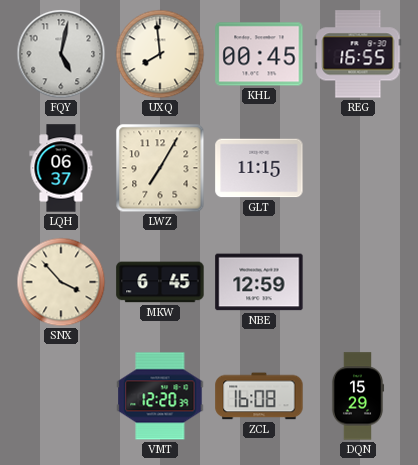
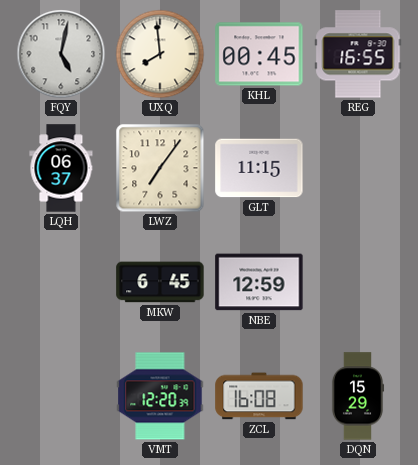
LWZ: 7:05 -> 7:06
SNX: 3:53 -> none
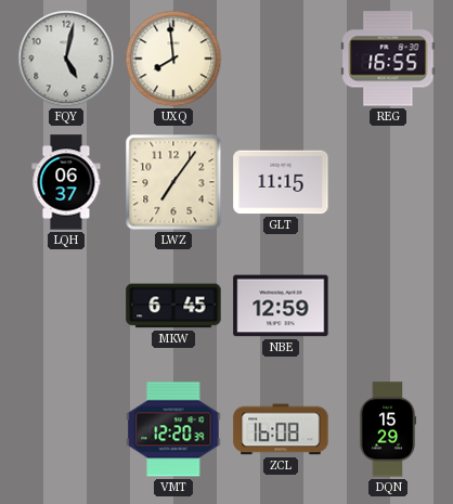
KHL: 00:45 -> none
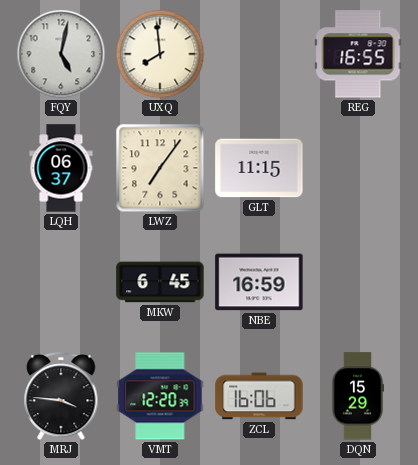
NBE: 12:59 -> 16:59
MRJ: none -> 3:46
ZCL: 16:08 -> 16:06
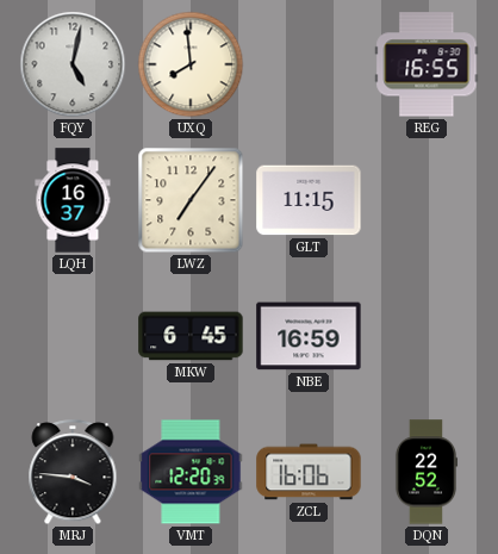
LQH: 06:37 -> 16:37
DQN: 15:29 -> 22:52
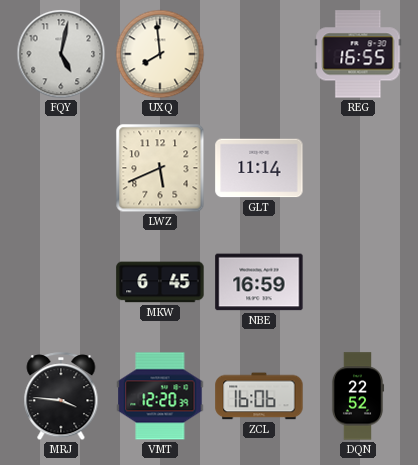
LQH: 16:37 -> none
LWZ: 7:06 -> 5:41
GLT: 11:15 -> 11:14
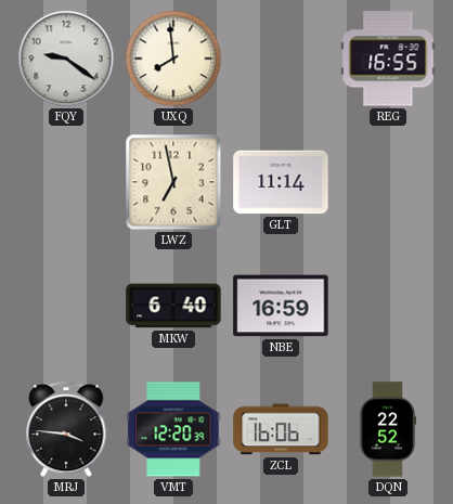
FQY: 5:02 -> 9:21
LWZ: 5:41 -> 6:58
MKW: 6:45 -> 6:40
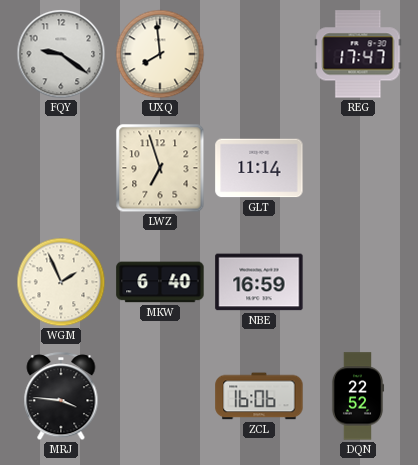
REG: 16:55 -> 17:47
LWZ: 6:58 -> 6:57
WGM: none -> 1:56
VMT: 12:20 -> none
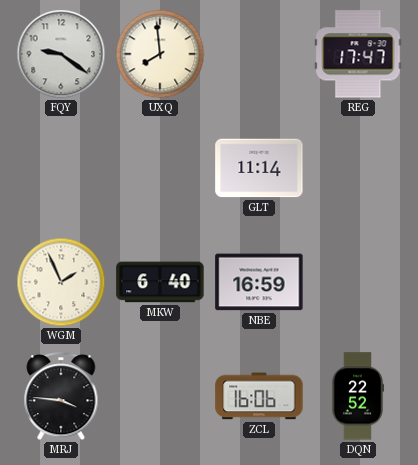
LWZ: 6:57 -> none
